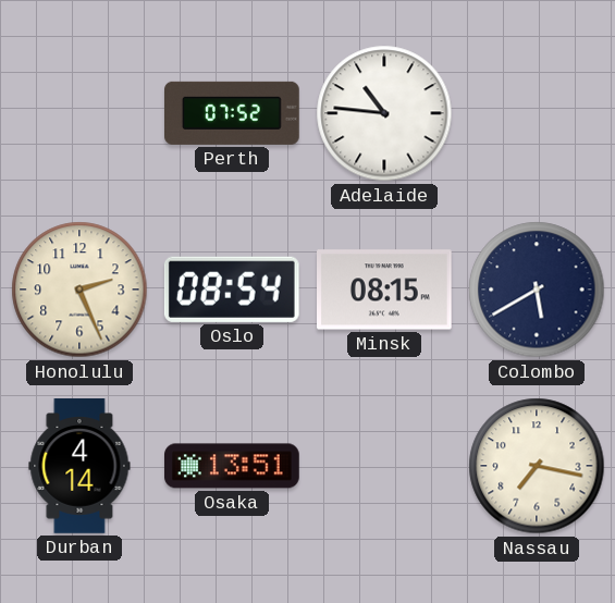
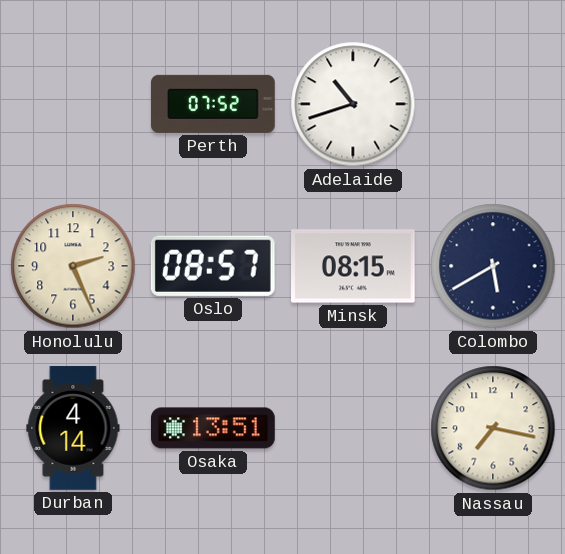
Adelaide: 10:46 -> 10:42
Oslo: 08:54 -> 08:57
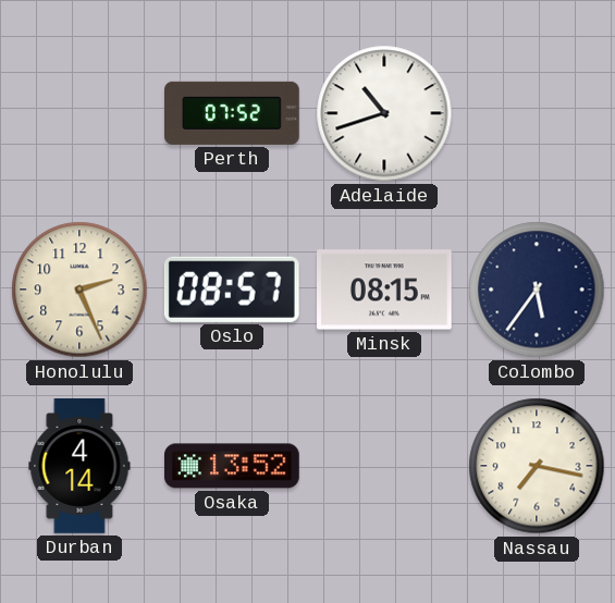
Colombo: 5:40 -> 5:36
Osaka: 13:51 -> 13:52
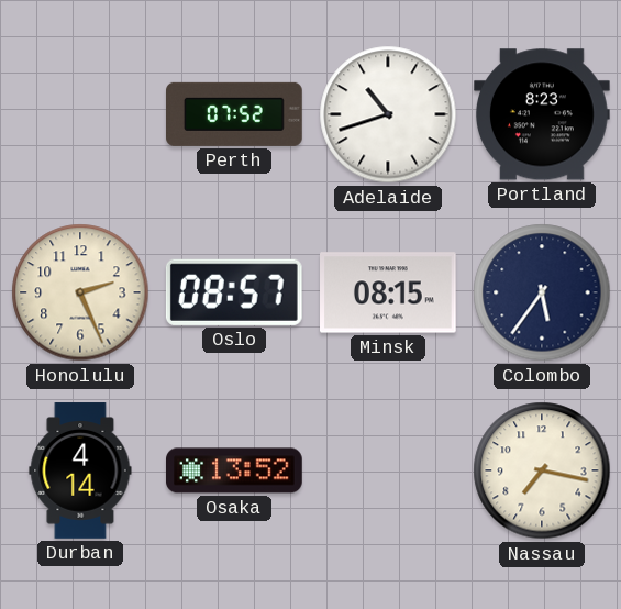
Portland: none -> 8:23
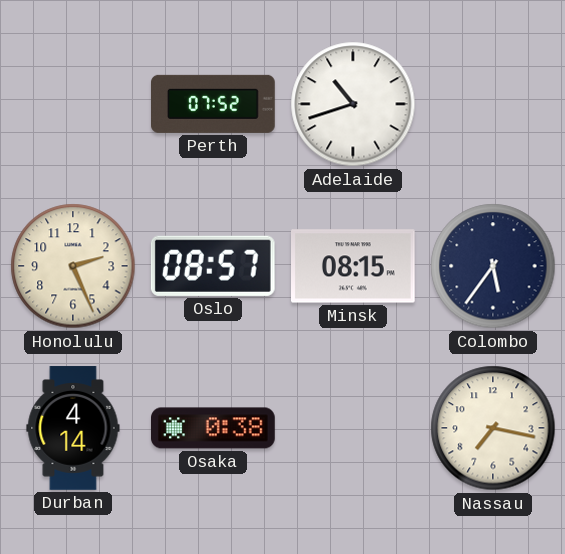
Portland: 8:23 -> none
Osaka: 13:52 -> 0:38
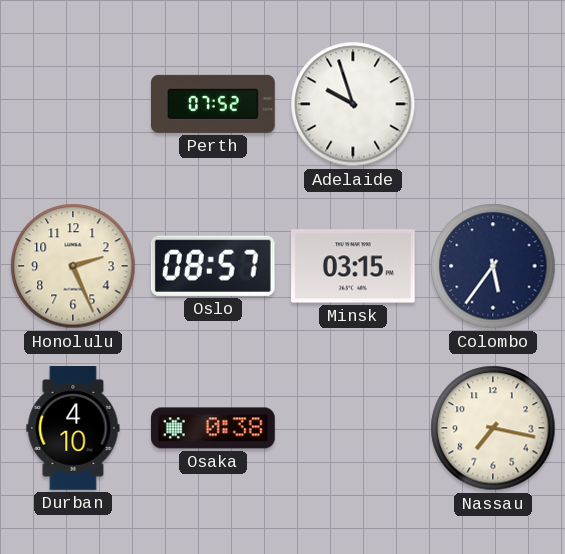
Adelaide: 10:42 -> 9:57
Minsk: 08:15 -> 03:15
Durban: 4:14 -> 4:10
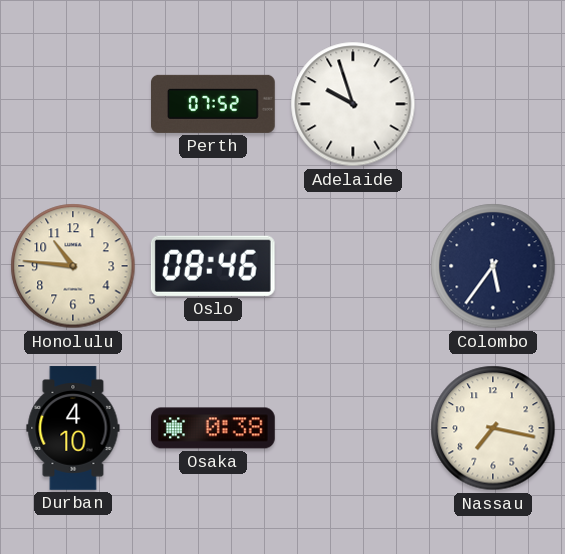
Honolulu: 2:26 -> 10:46
Oslo: 08:57 -> 08:46
Minsk: 03:15 -> none
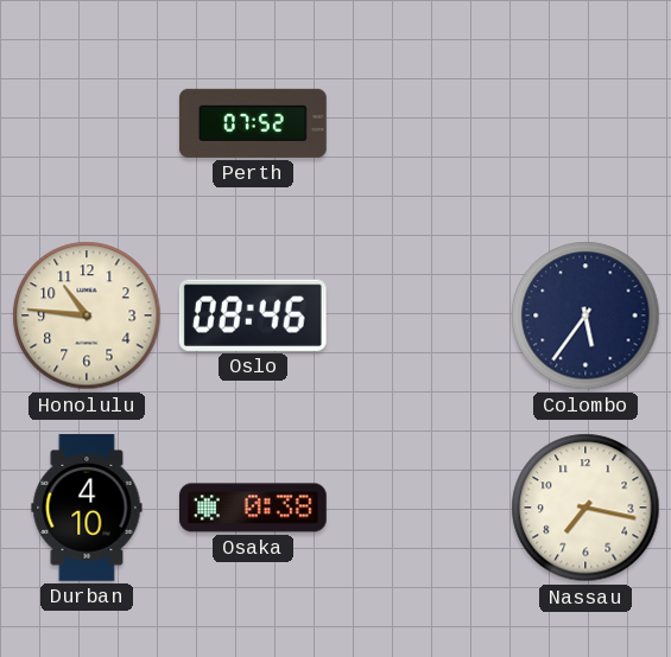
Adelaide: 9:57 -> none
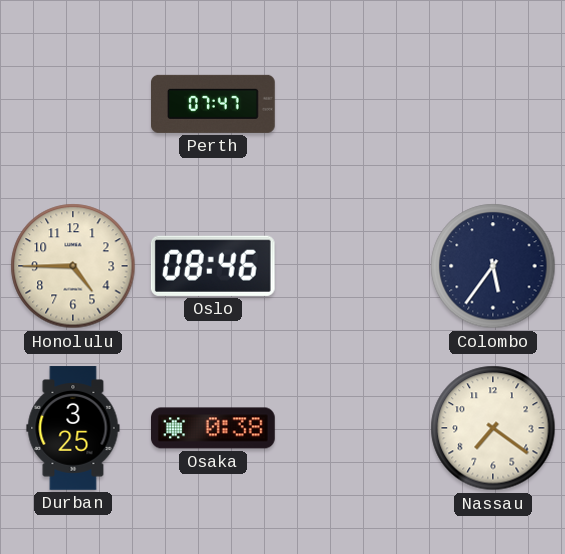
Perth: 07:52 -> 07:47
Honolulu: 10:46 -> 4:45
Durban: 4:10 -> 3:25
Nassau: 7:17 -> 7:21
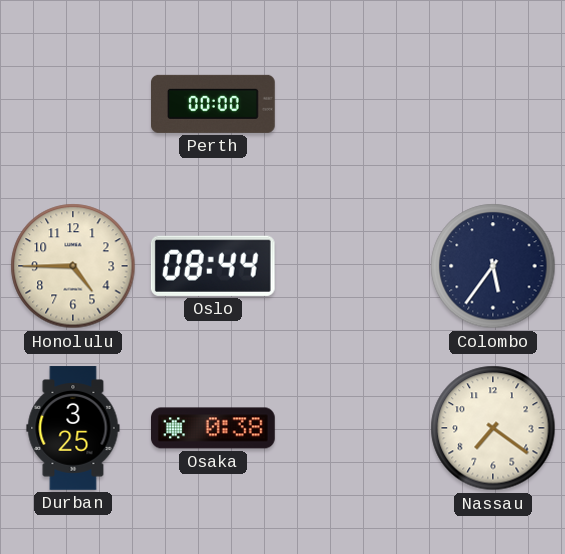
Perth: 07:47 -> 00:00
Oslo: 08:46 -> 08:44
